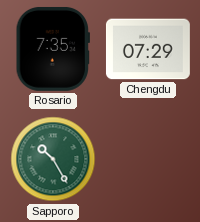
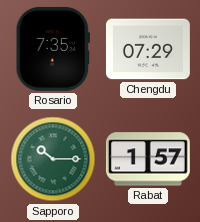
Sapporo: 10:25 -> 10:15
Rabat: none -> 1:57
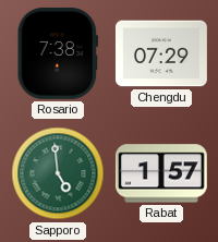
Rosario: 7:35 -> 7:38
Sapporo: 10:15 -> 4:59
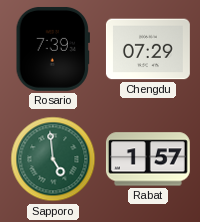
Rosario: 7:38 -> 7:39
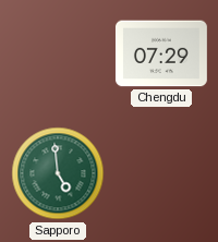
Rosario: 7:39 -> none
Rabat: 1:57 -> none
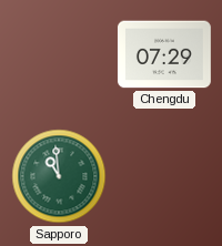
Sapporo: 4:59 -> 10:59
